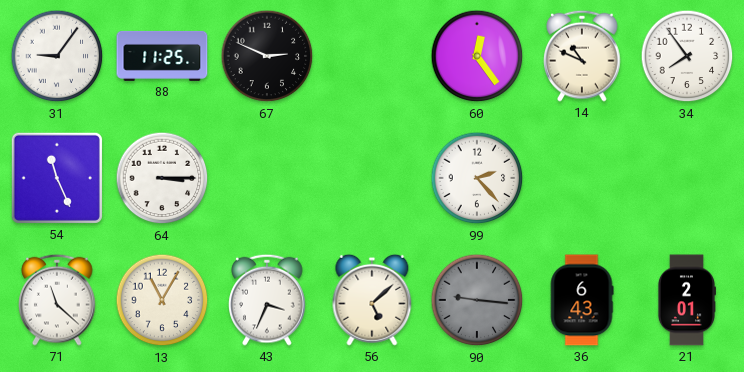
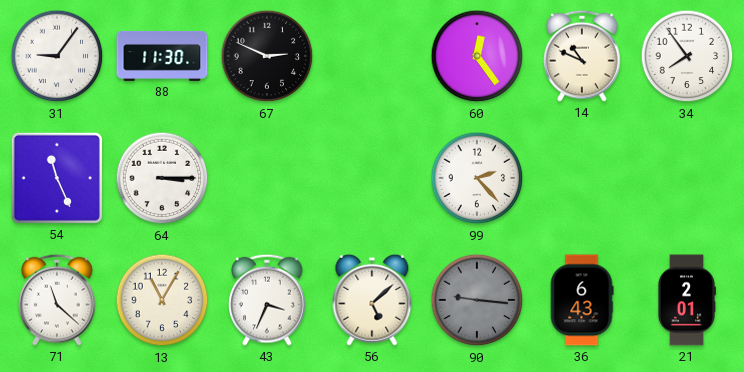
88: 11:25 -> 11:30
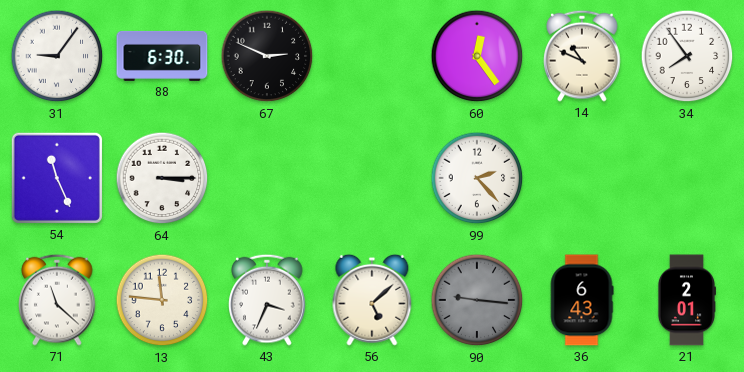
88: 11:30 -> 6:30
13: 11:05 -> 11:46
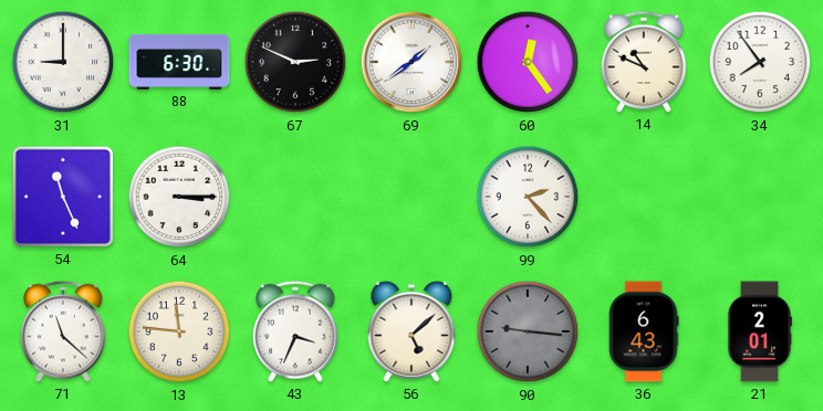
31: 9:06 -> 9:00
69: none -> 1:39
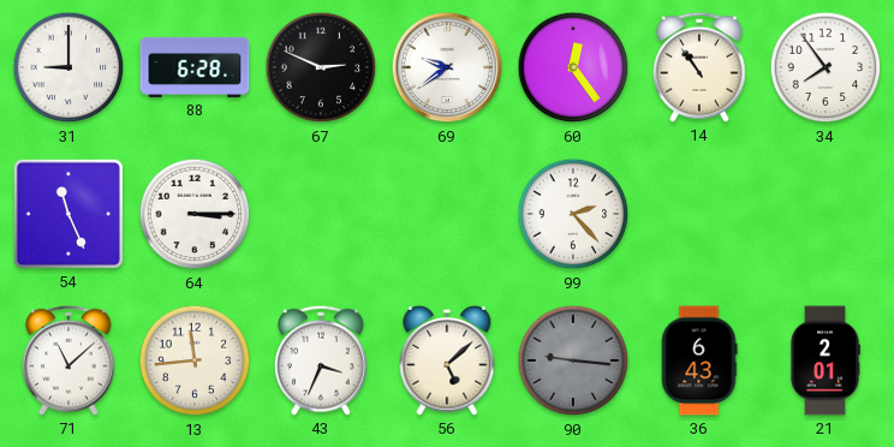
88: 6:30 -> 6:28
69: 1:39 -> 9:39
14: 10:49 -> 10:54
71: 11:22 -> 11:08
13: 11:46 -> 11:44
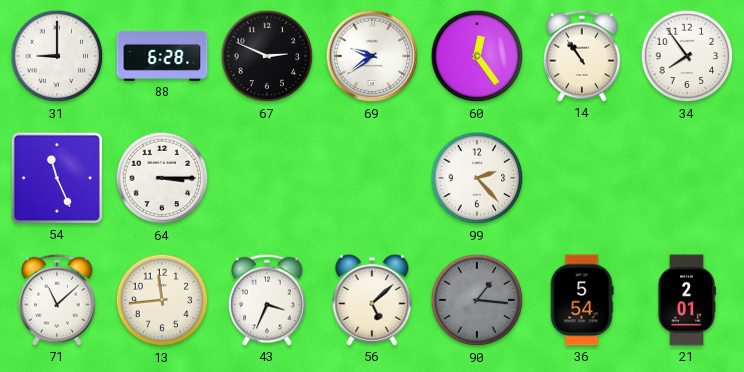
90: 9:16 -> 1:16
36: 6:43 -> 5:54
